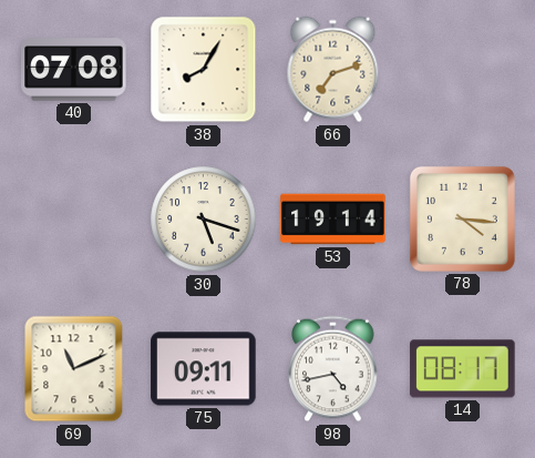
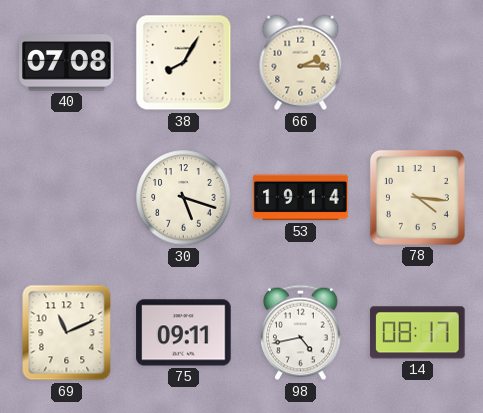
66: 7:12 -> 2:15
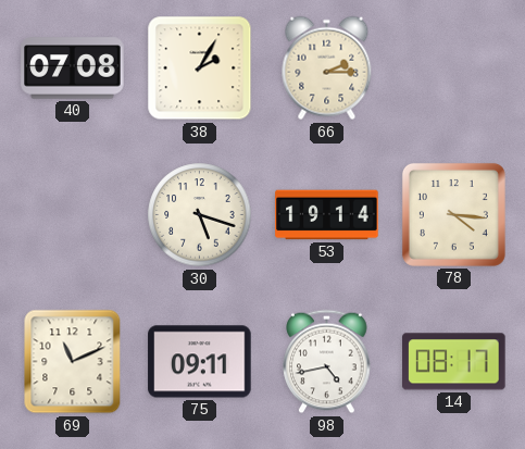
38: 8:05 -> 2:05
